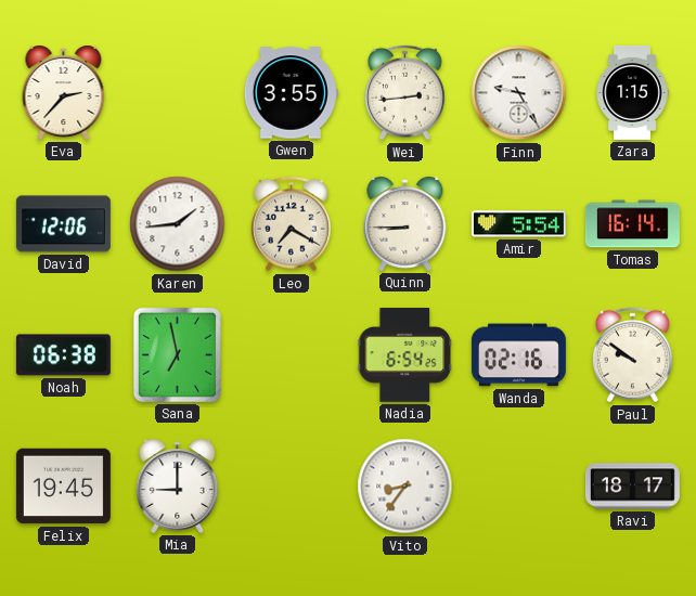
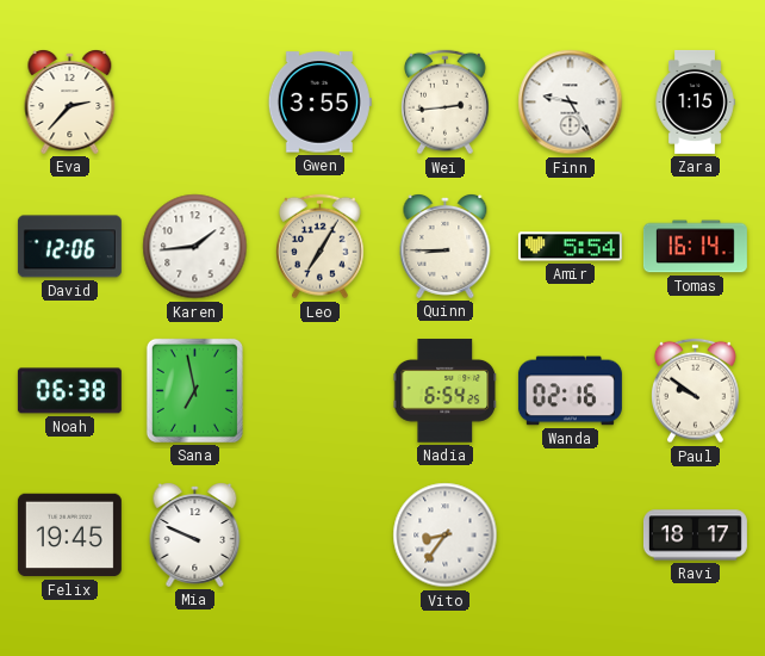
Leo: 7:20 -> 7:05
Mia: 9:00 -> 9:49
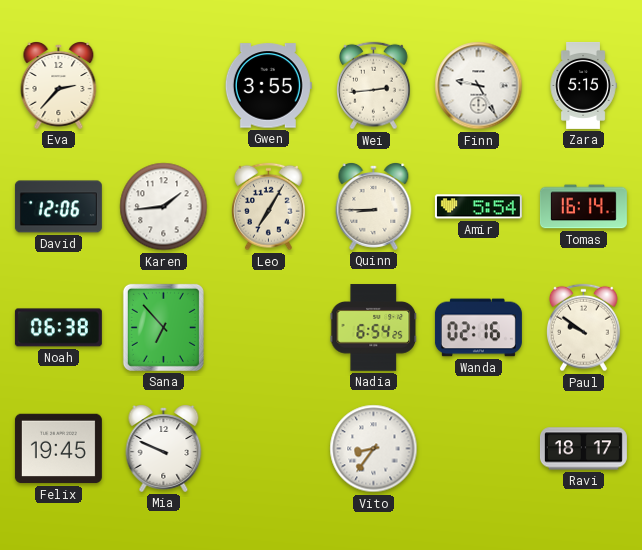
Zara: 1:15 -> 5:15
Sana: 6:58 -> 6:53
